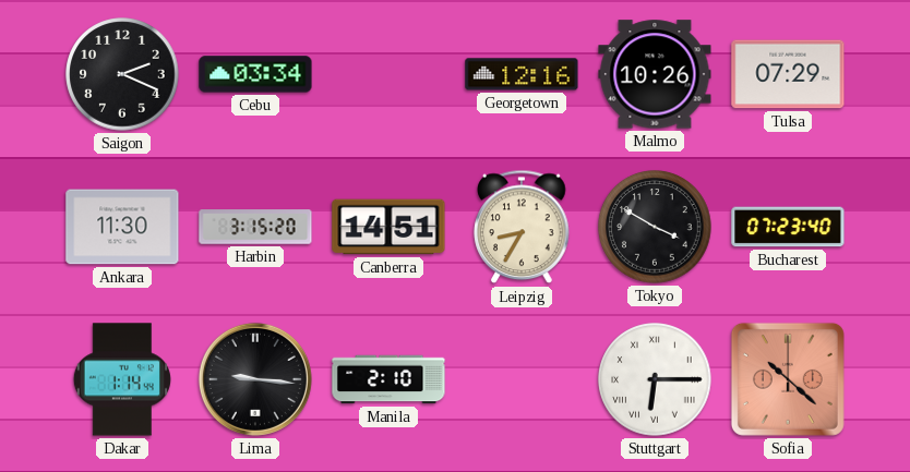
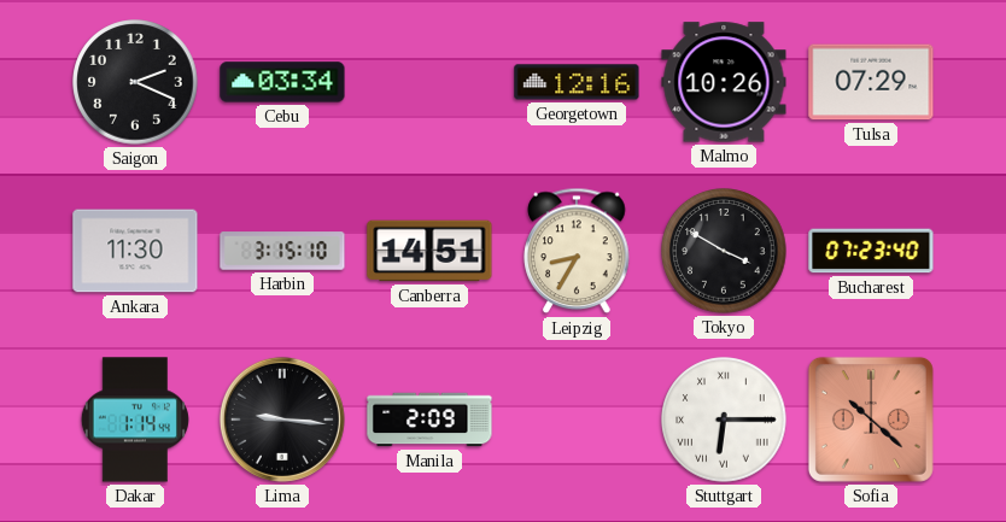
Harbin: 3:15:20 -> 3:15:10
Manila: 2:10 -> 2:09
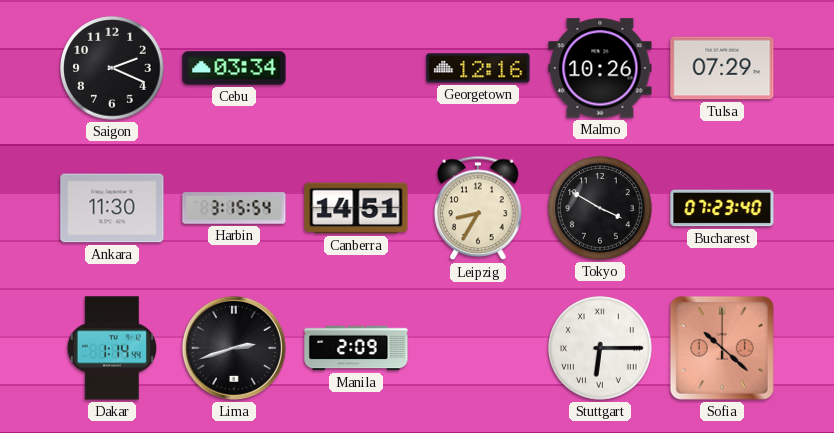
Harbin: 3:15:10 -> 3:15:54
Lima: 9:16 -> 2:42
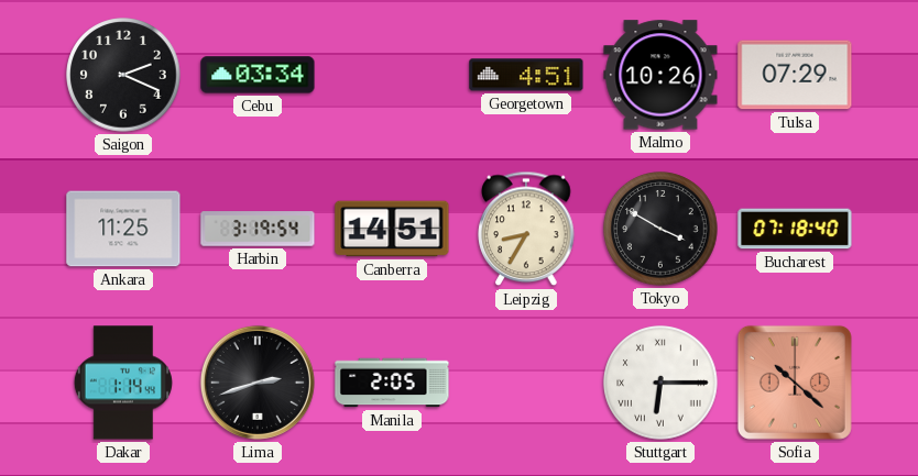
Georgetown: 12:16 -> 4:51
Ankara: 11:30 -> 11:25
Harbin: 3:15 -> 3:19
Bucharest: 07:23 -> 07:18
Manila: 2:09 -> 2:05
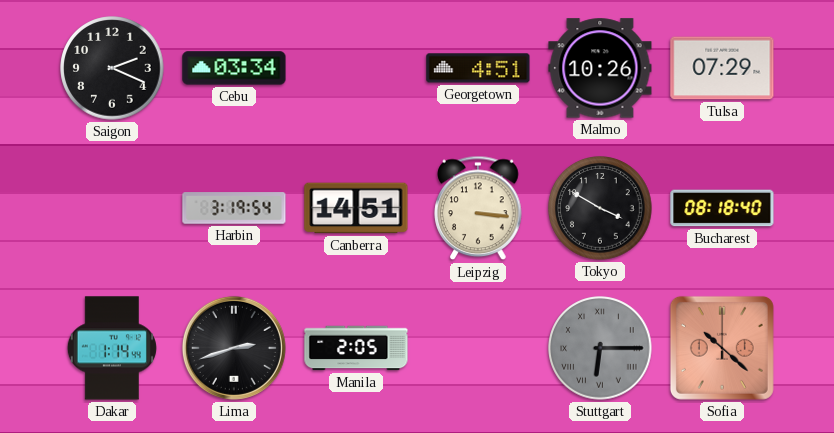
Ankara: 11:25 -> none
Leipzig: 8:35 -> 3:16
Bucharest: 07:18 -> 08:18
Stuttgart dial: white -> grey
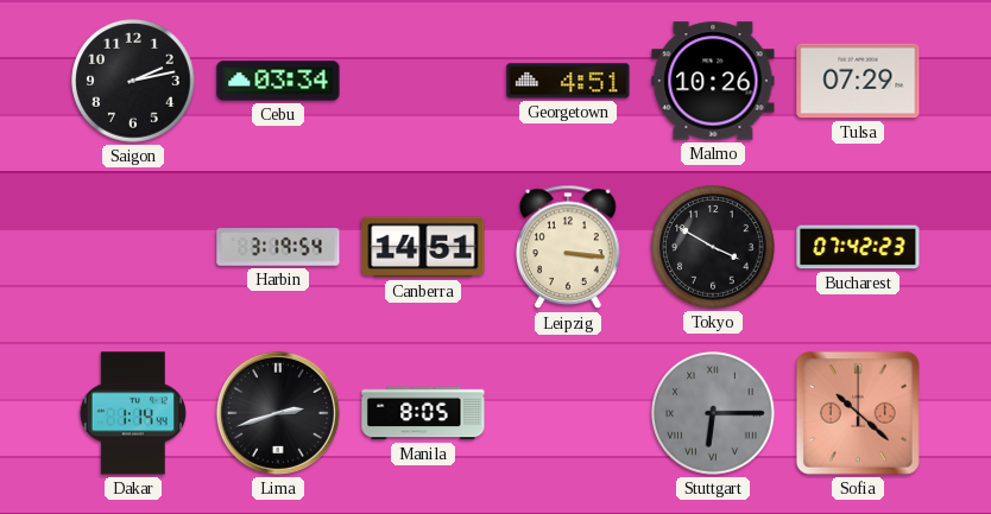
Saigon: 2:19 -> 2:13
Bucharest: 08:18 -> 07:42
Manila: 2:05 -> 8:05
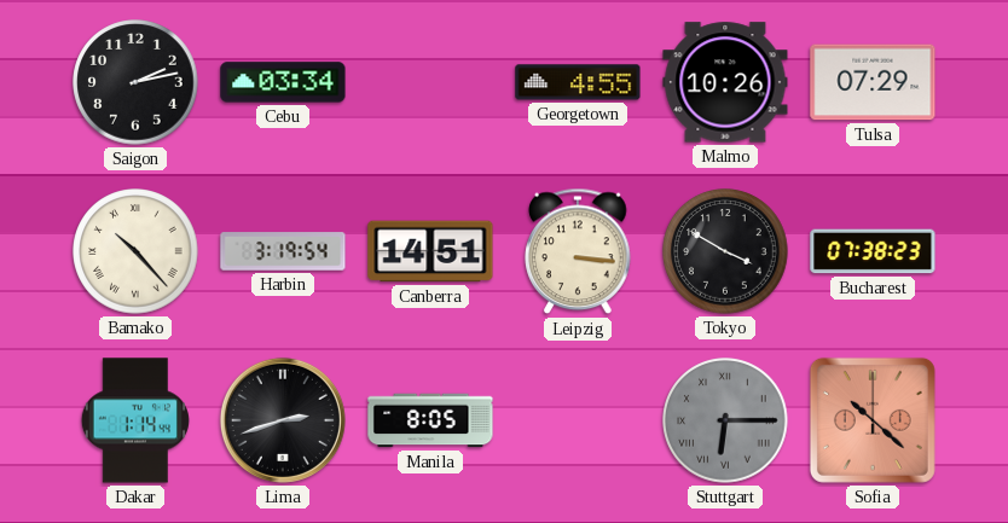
Georgetown: 4:51 -> 4:55
Bamako: none -> 10:23
Bucharest: 07:42 -> 07:38
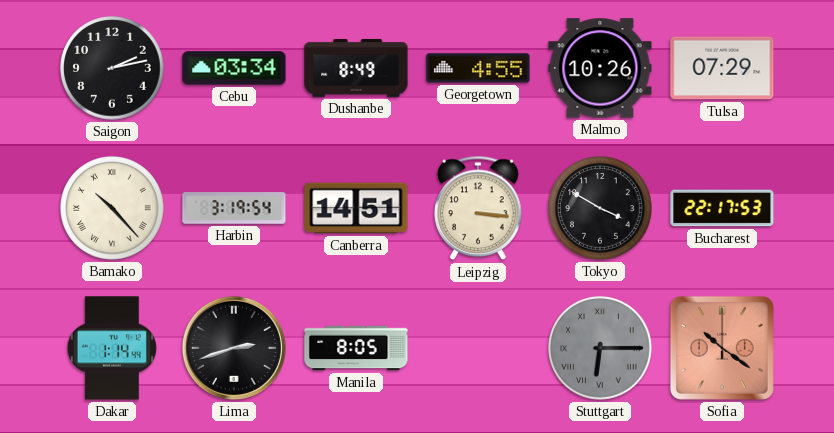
Dushanbe: none -> 8:49
Bucharest: 07:38 -> 22:17
Sofia: 10:22 -> 10:21
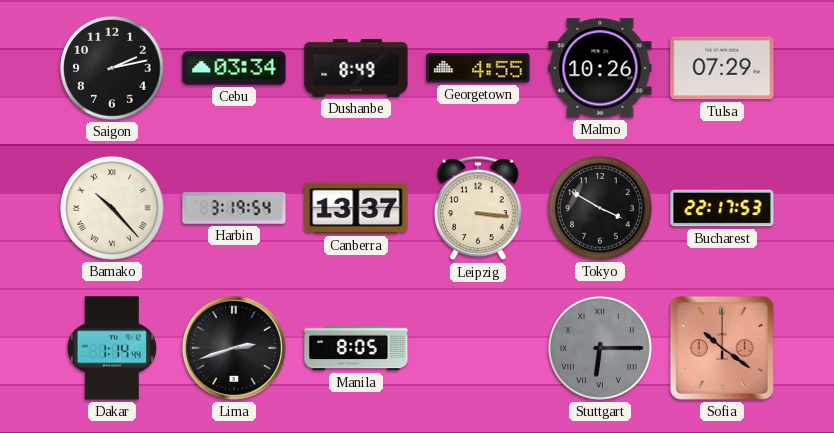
Canberra: 14:51 -> 13:37
